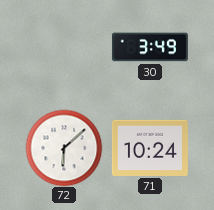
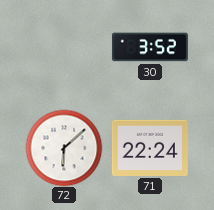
30: 3:49 -> 3:52
71: 10:24 -> 22:24
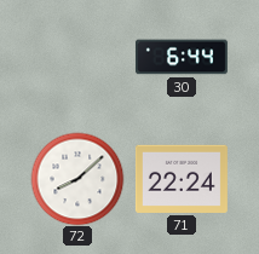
30: 3:52 -> 6:44
72: 6:08 -> 8:08
